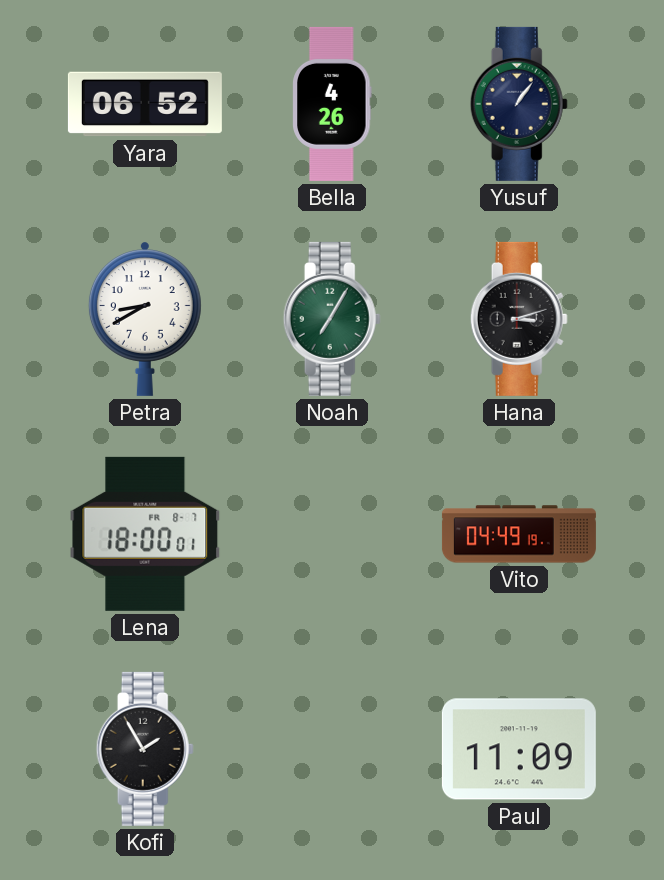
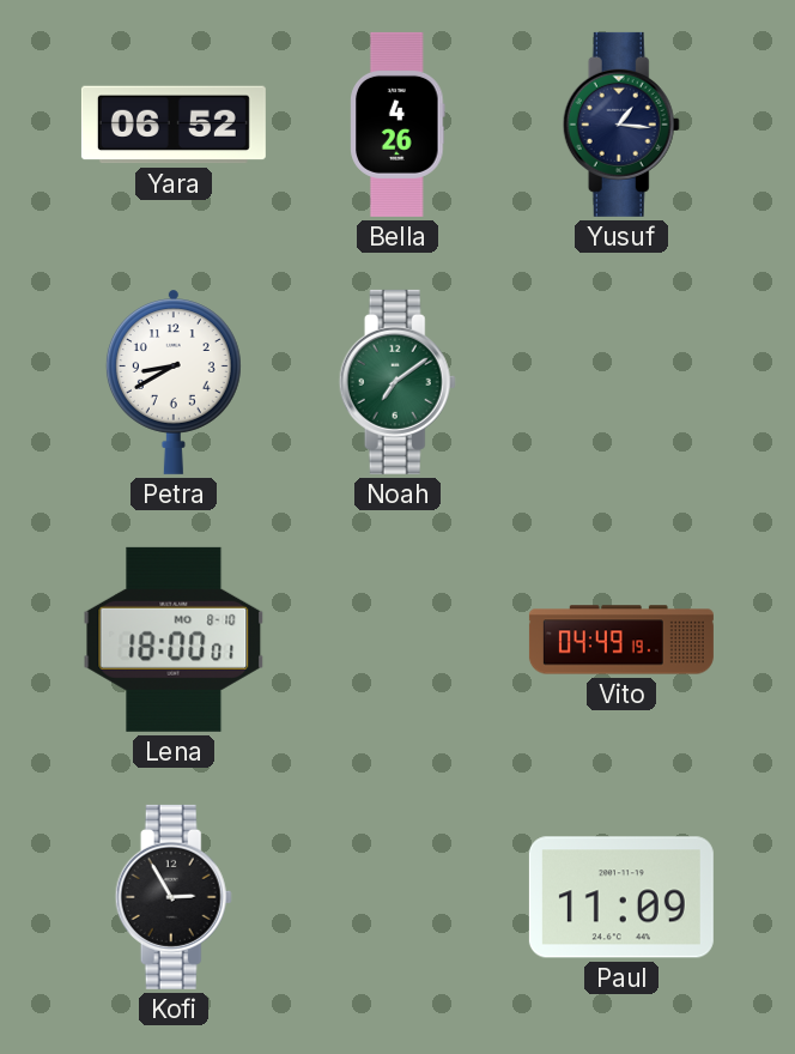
Yusuf: 1:06 -> 1:16
Noah: 7:05 -> 7:09
Hana: 3:12 -> none
Lena date: FR 8-7 -> MO 8-10
Kofi: 1:55 -> 2:55
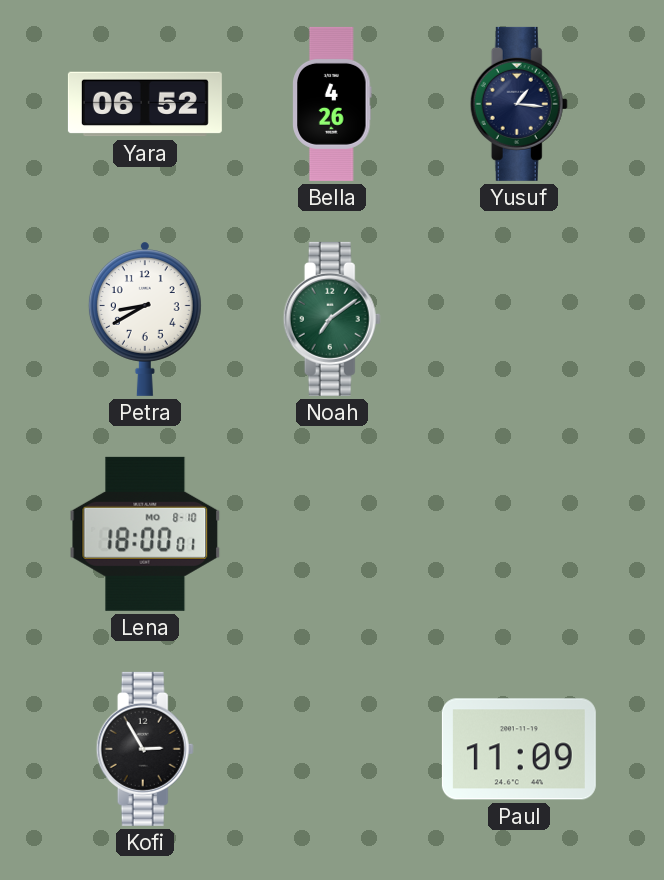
Vito: 04:49 -> none
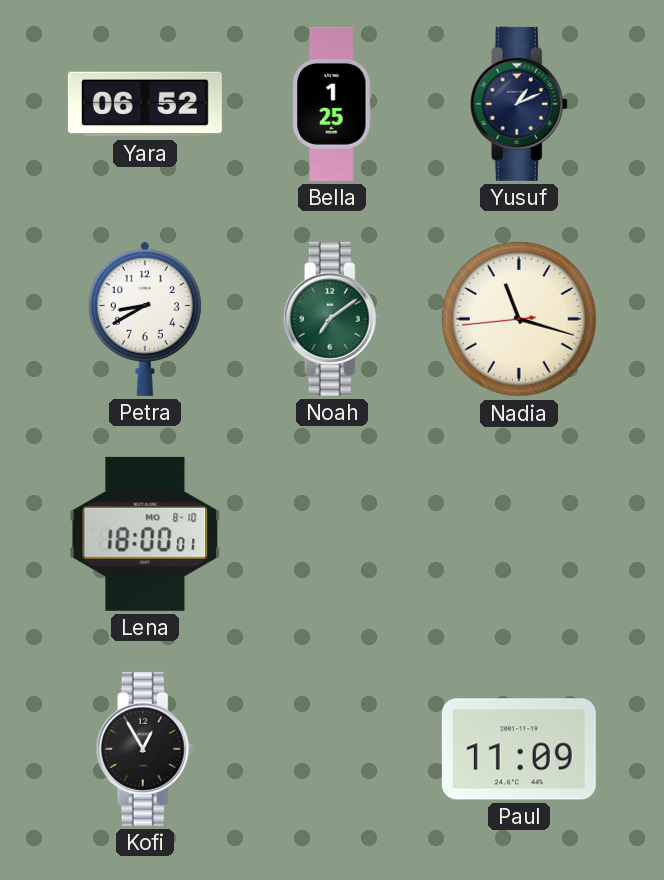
Bella: 4:26 -> 1:25
Yusuf: 1:16 -> 1:11
Nadia: none -> 11:17
Kofi: 2:55 -> 12:55
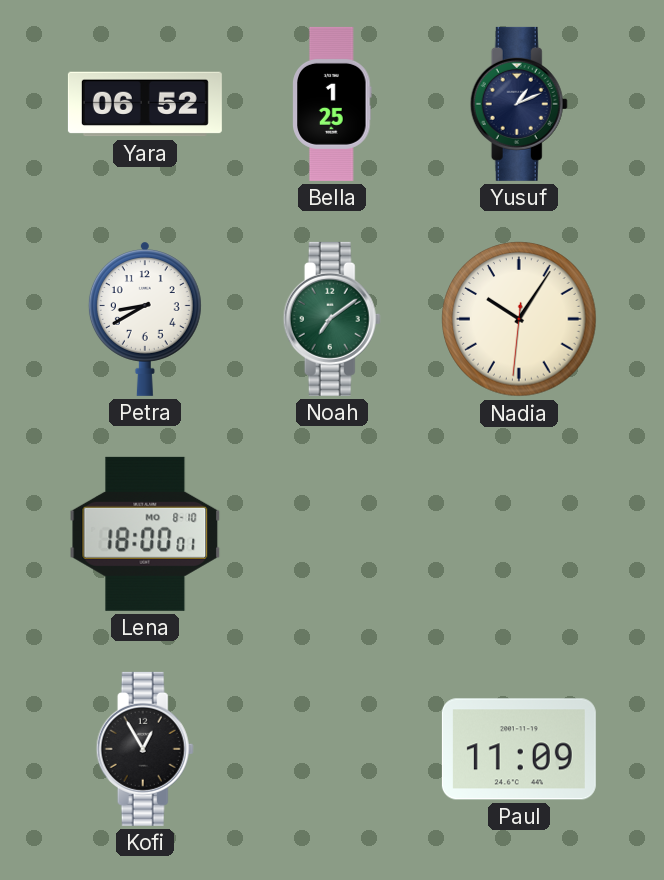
Nadia: 11:17 -> 10:05
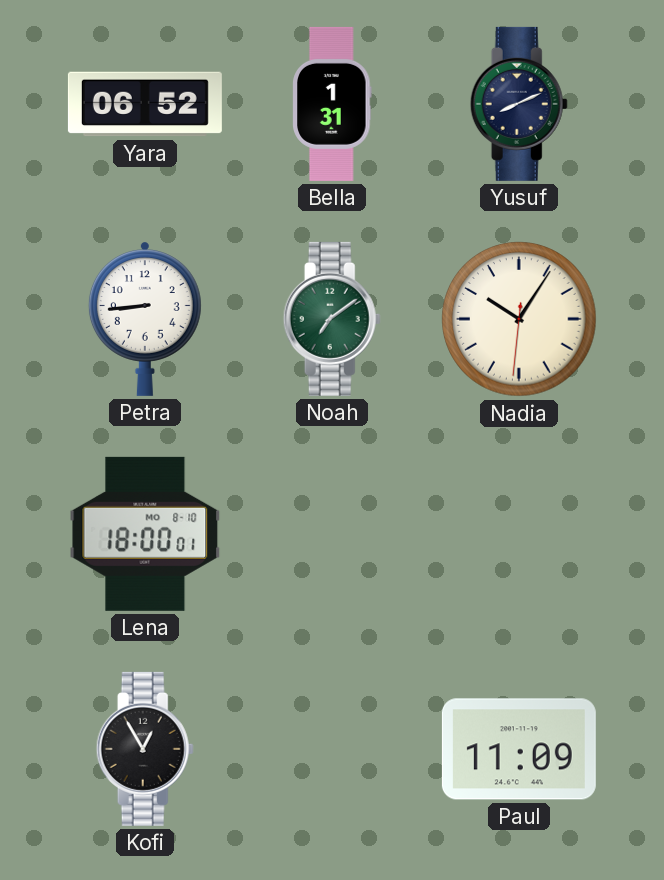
Bella: 1:25 -> 1:31
Yusuf: 1:11 -> 8:11
Petra: 8:40 -> 8:44
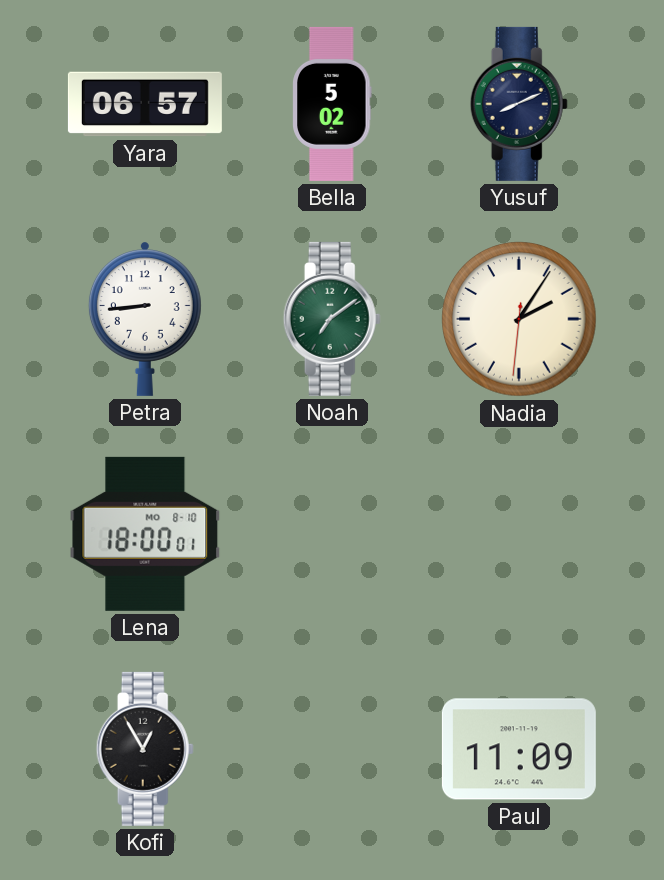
Yara: 06:52 -> 06:57
Bella: 1:31 -> 5:02
Nadia: 10:05 -> 2:05
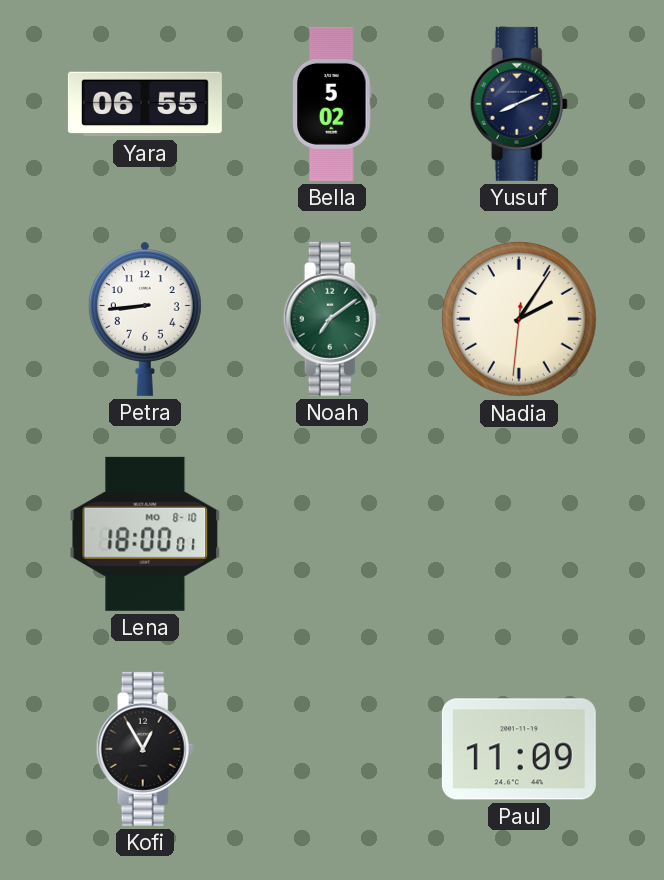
Yara: 06:57 -> 06:55
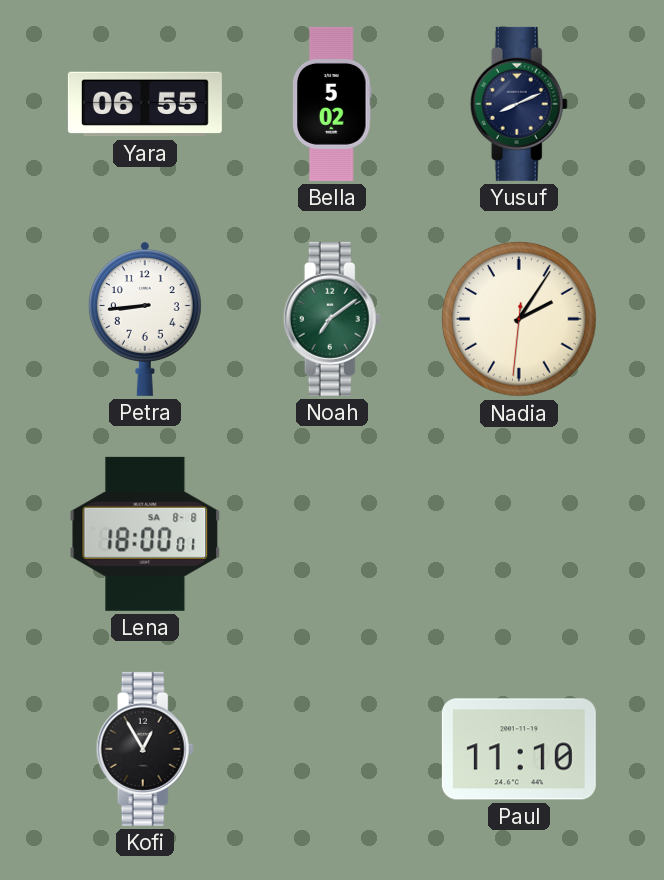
Lena date: MO 8-10 -> SA 8-8
Paul: 11:09 -> 11:10
